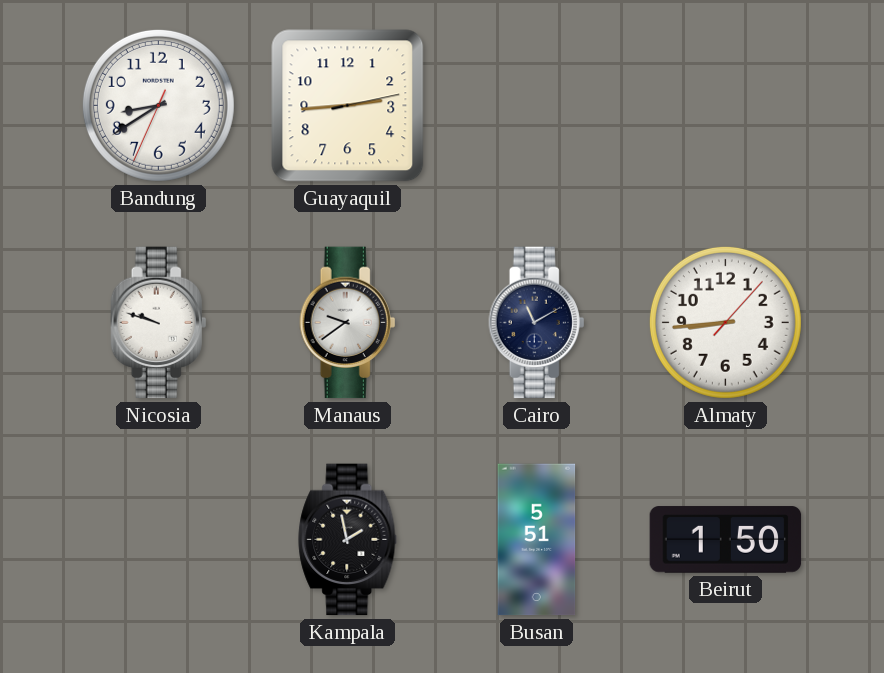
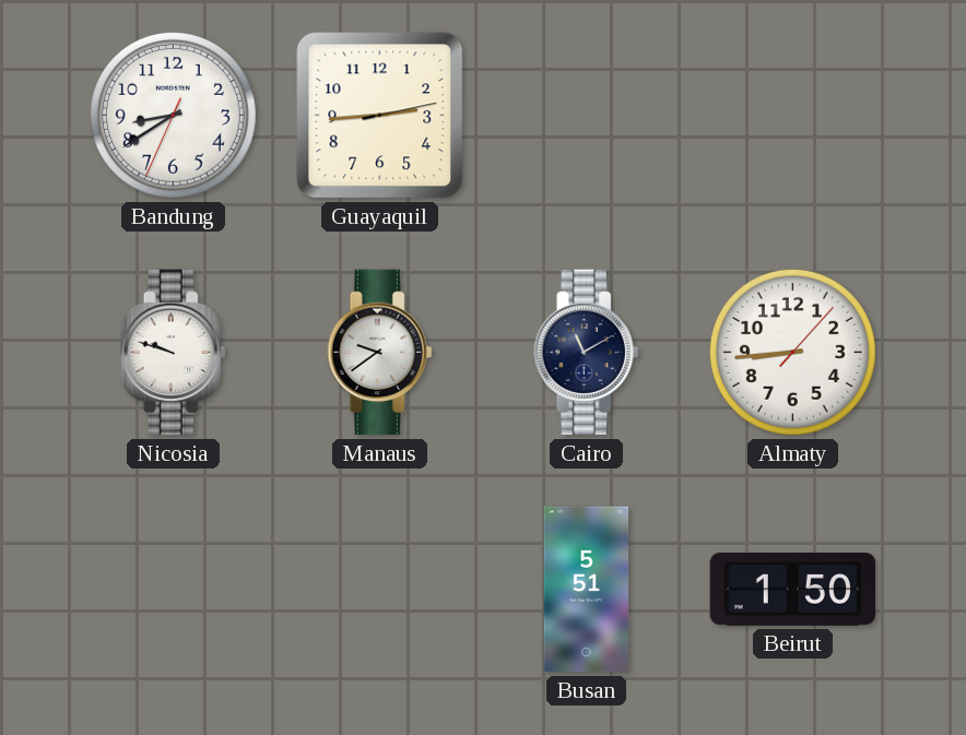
Kampala: 1:58 -> none
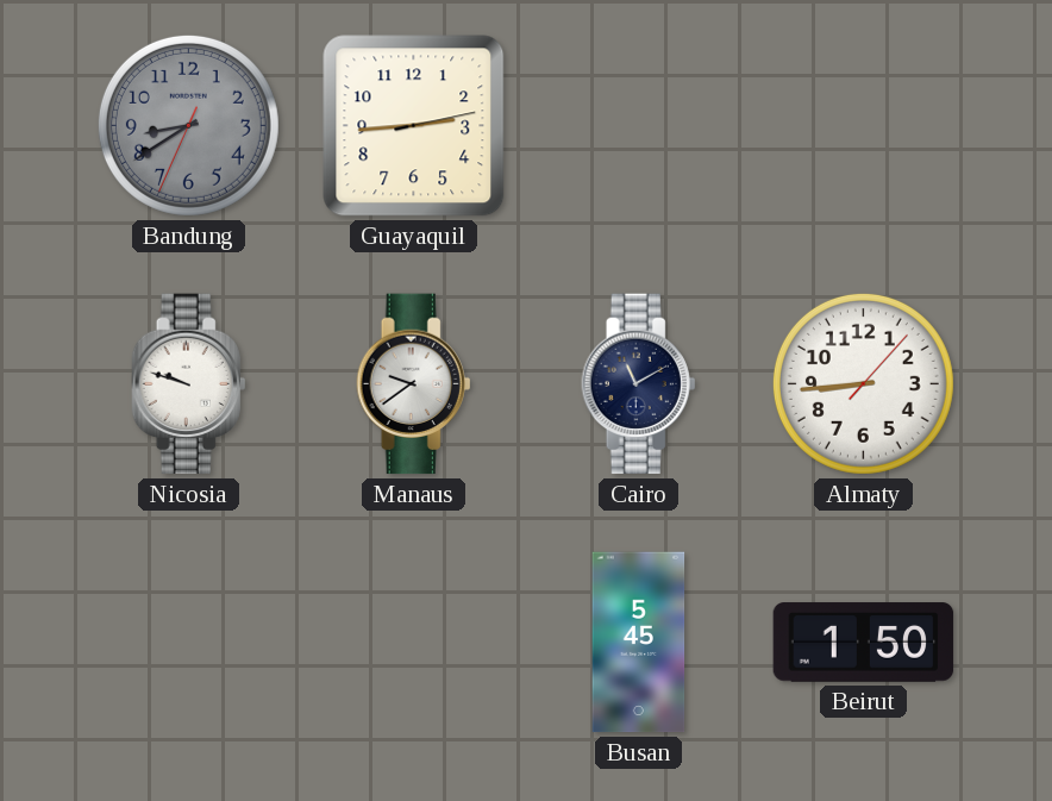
Bandung dial: white -> grey
Busan: 5:51 -> 5:45
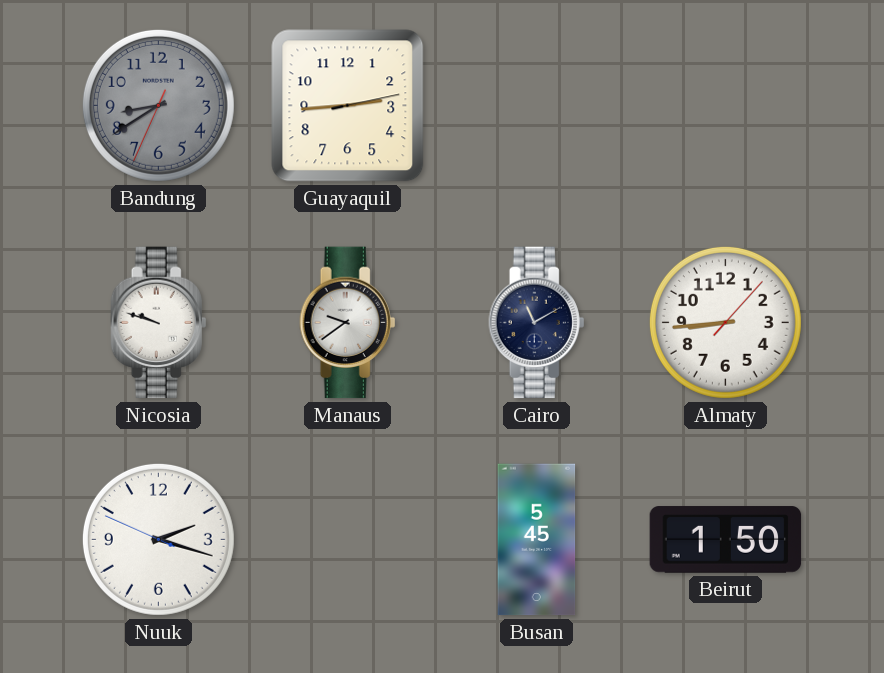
Nuuk: none -> 2:17
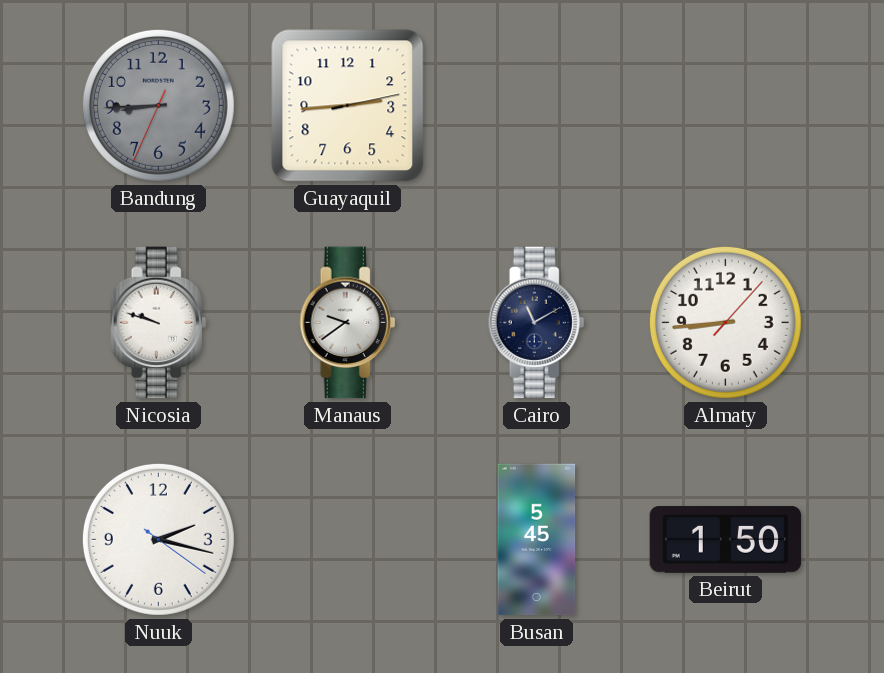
Bandung: 8:39 -> 8:44
Nuuk: 2:17:49 -> 2:17:21
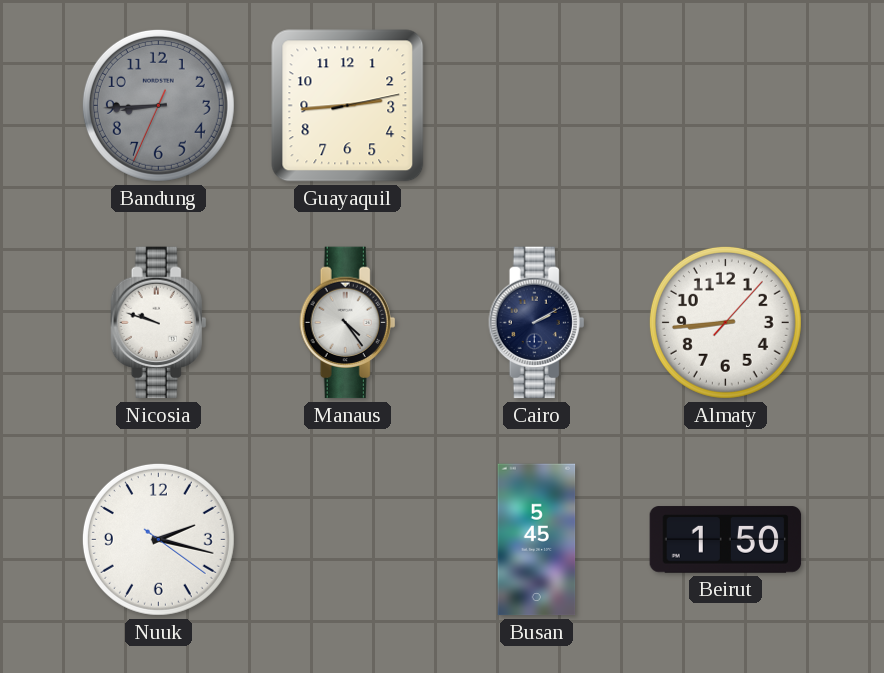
Manaus: 9:39 -> 4:24
Cairo: 11:10 -> 2:10
